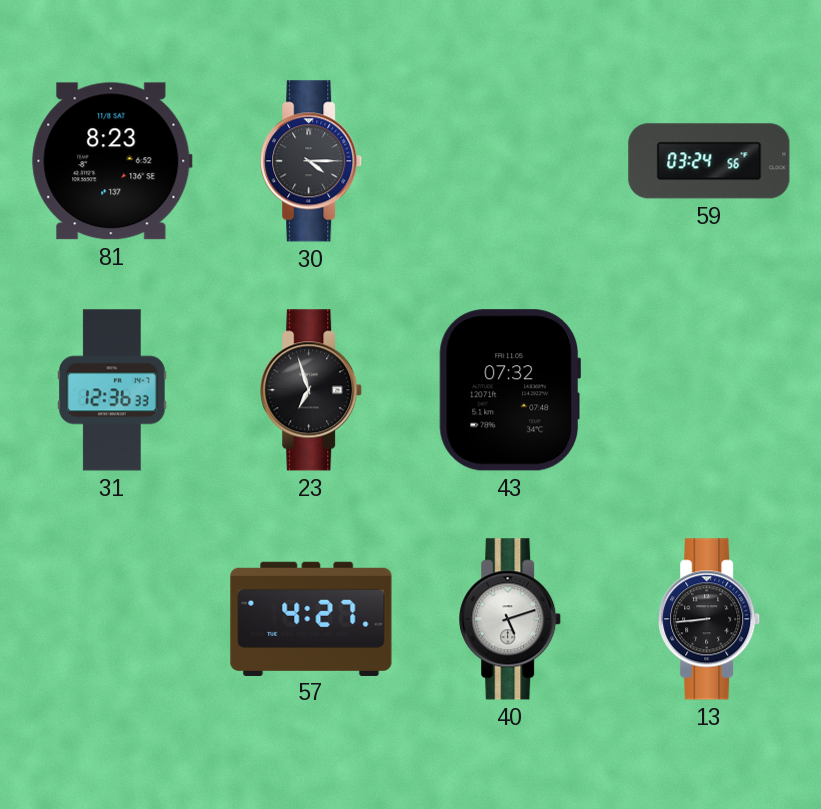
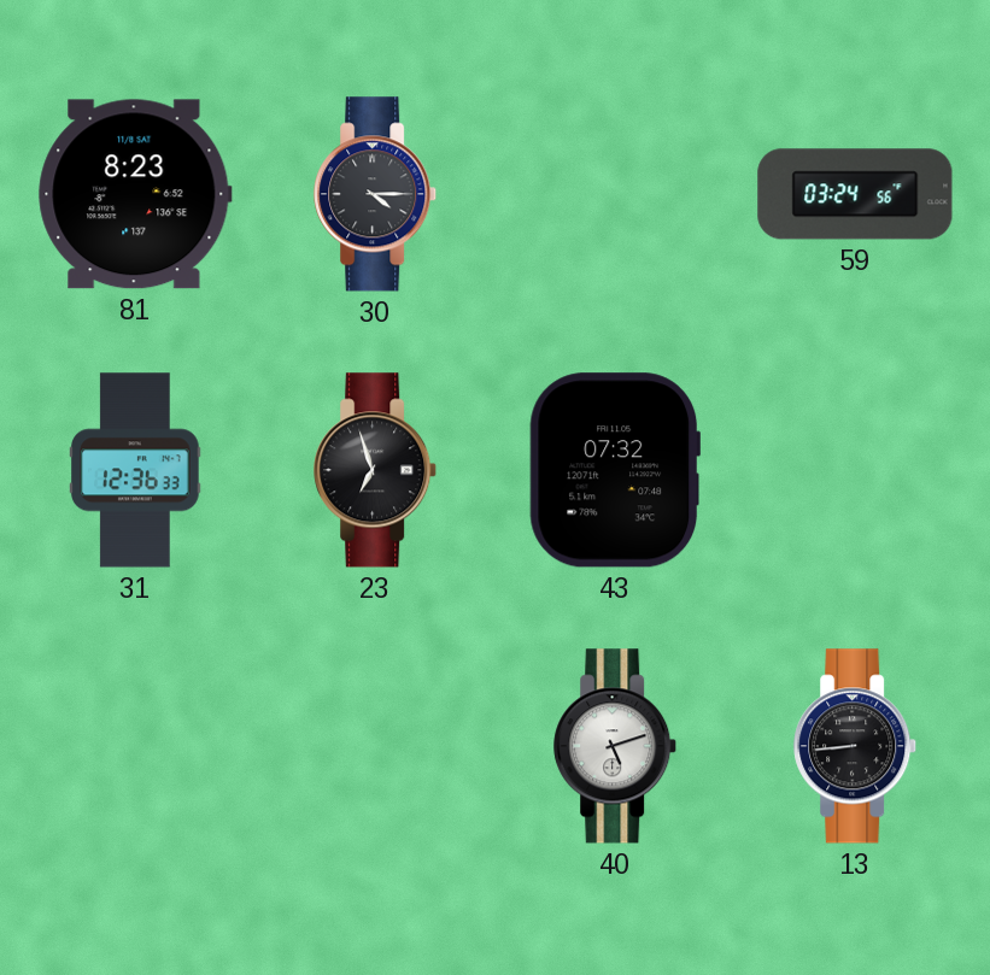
57: 4:27 -> none
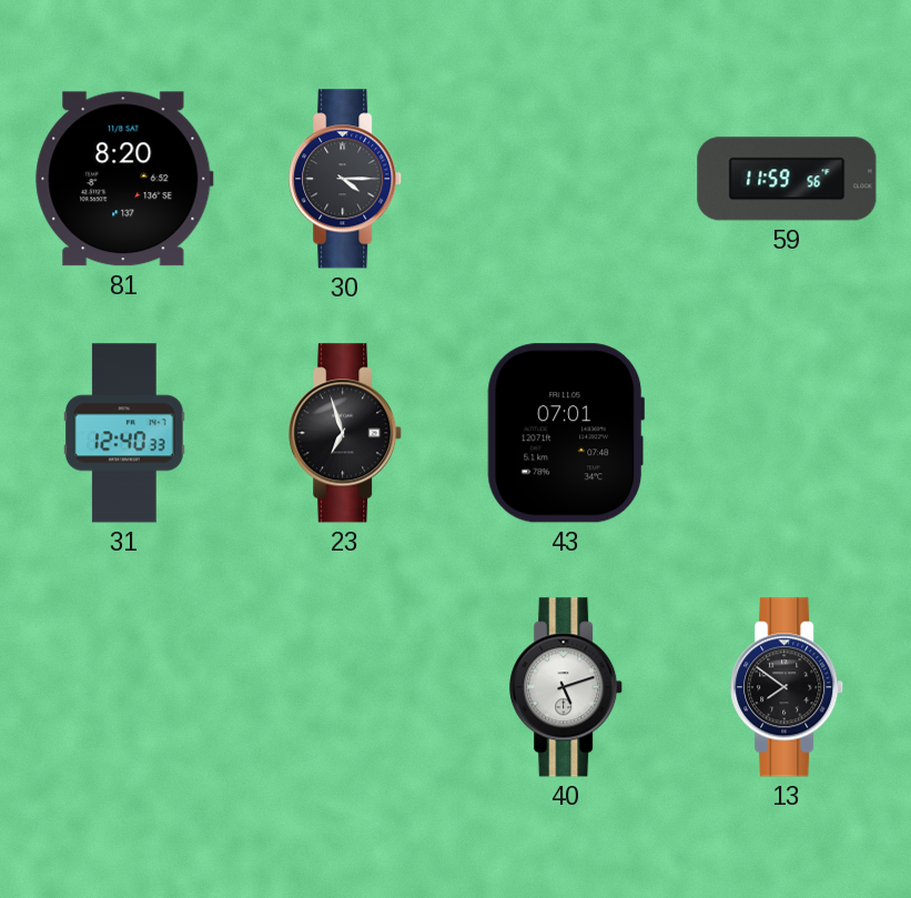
81: 8:23 -> 8:20
59: 03:24 -> 11:59
31: 12:36 -> 12:40
43: 07:32 -> 07:01
13: 8:44 -> 7:51
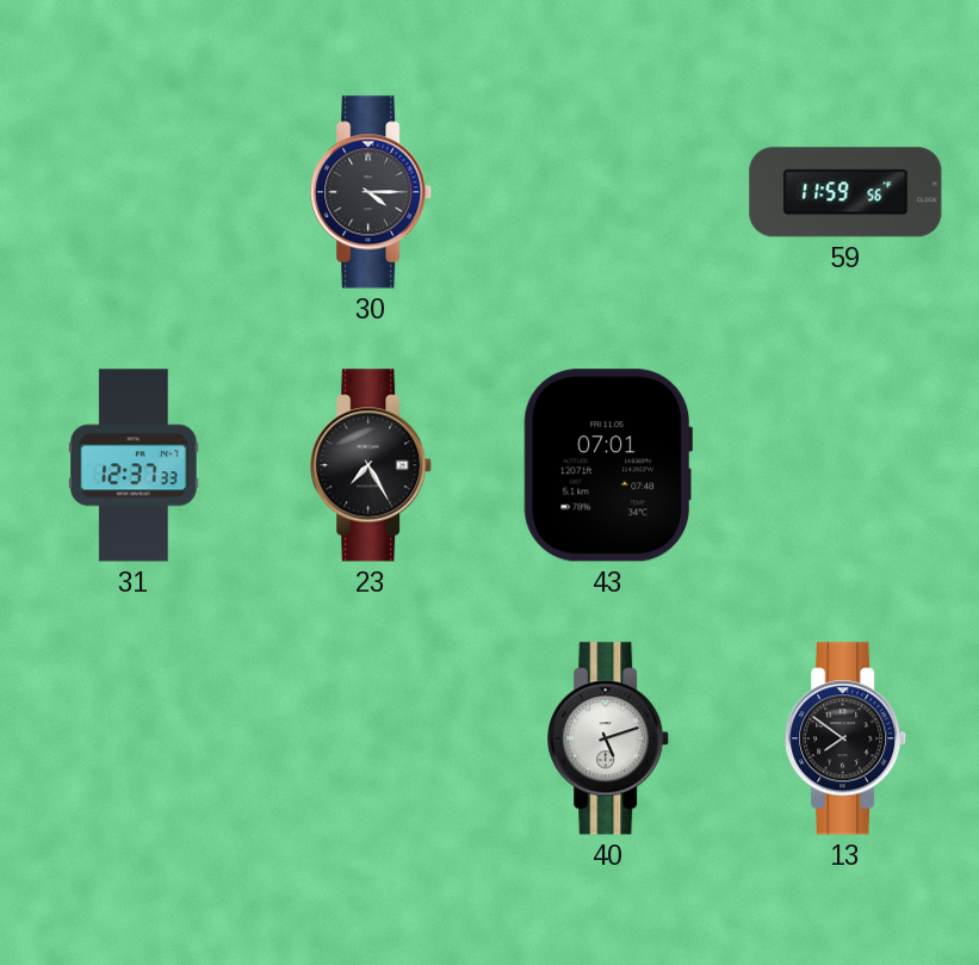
81: 8:20 -> none
31: 12:40 -> 12:37
23: 6:57 -> 7:25
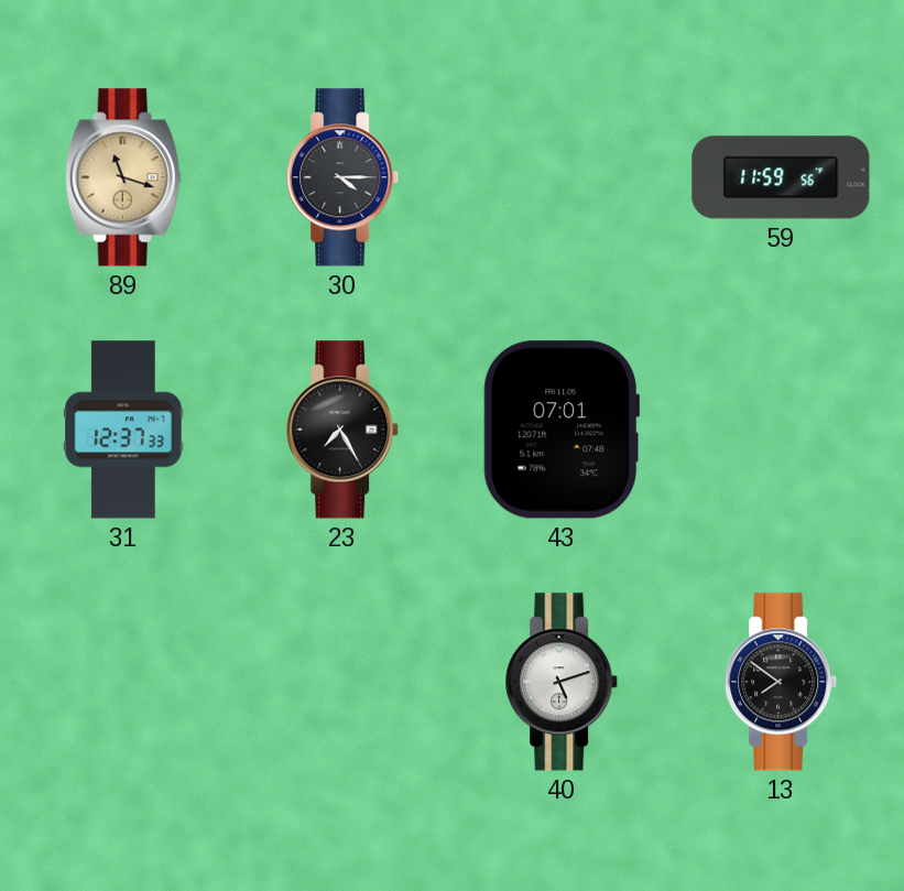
89: none -> 11:18
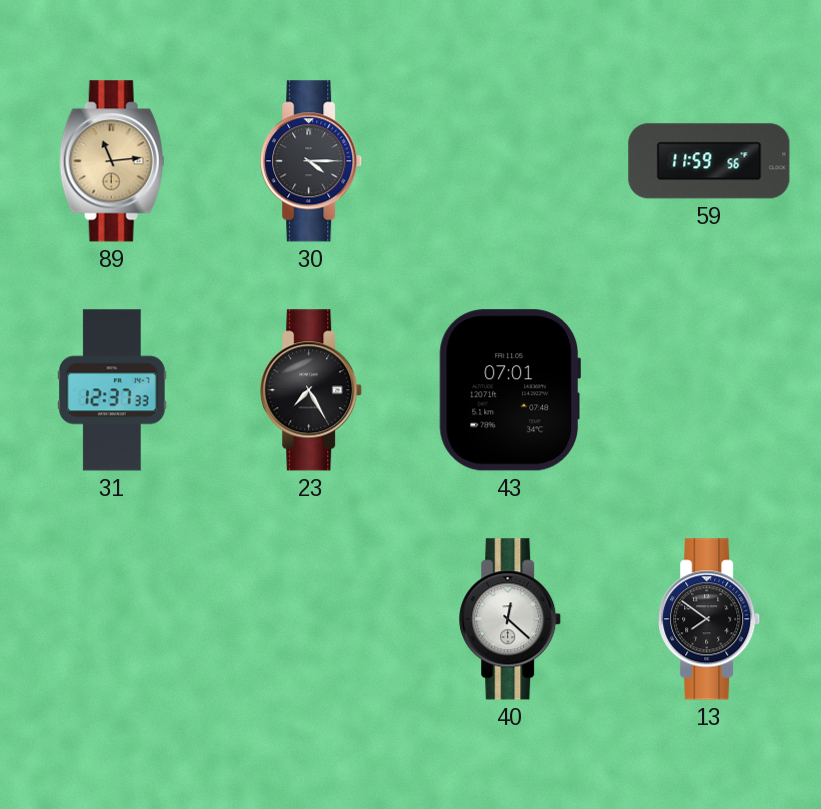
89: 11:18 -> 11:14
40: 5:12 -> 12:22
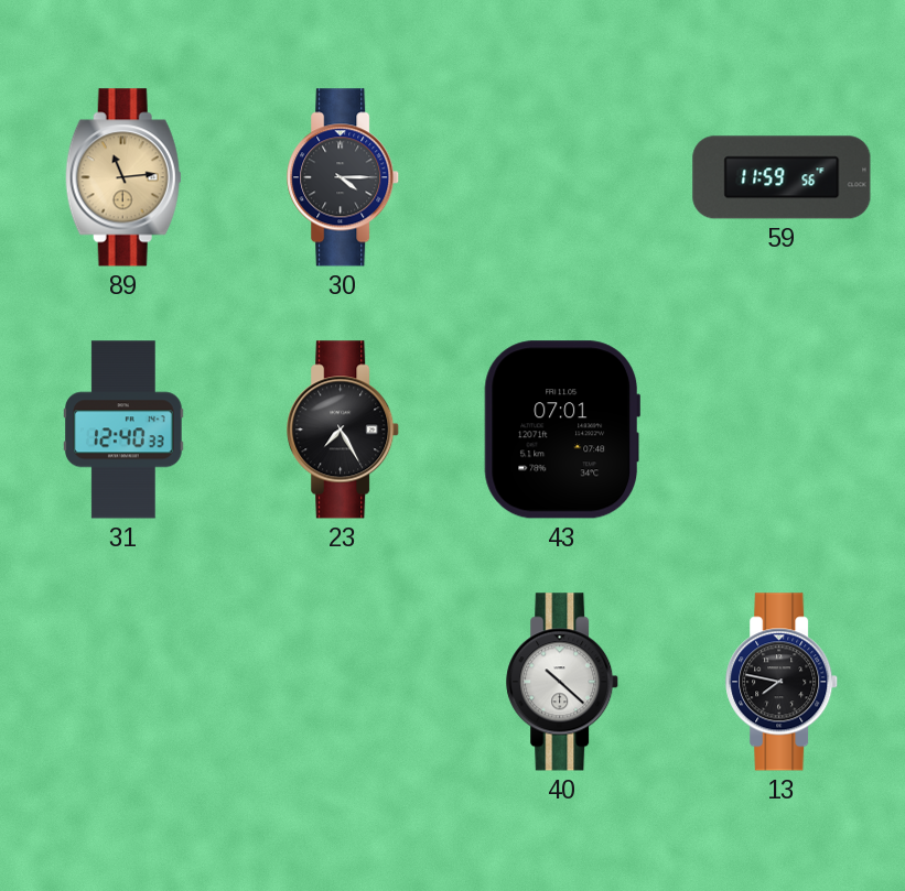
31: 12:37 -> 12:40
40: 12:22 -> 10:22
13: 7:51 -> 7:47
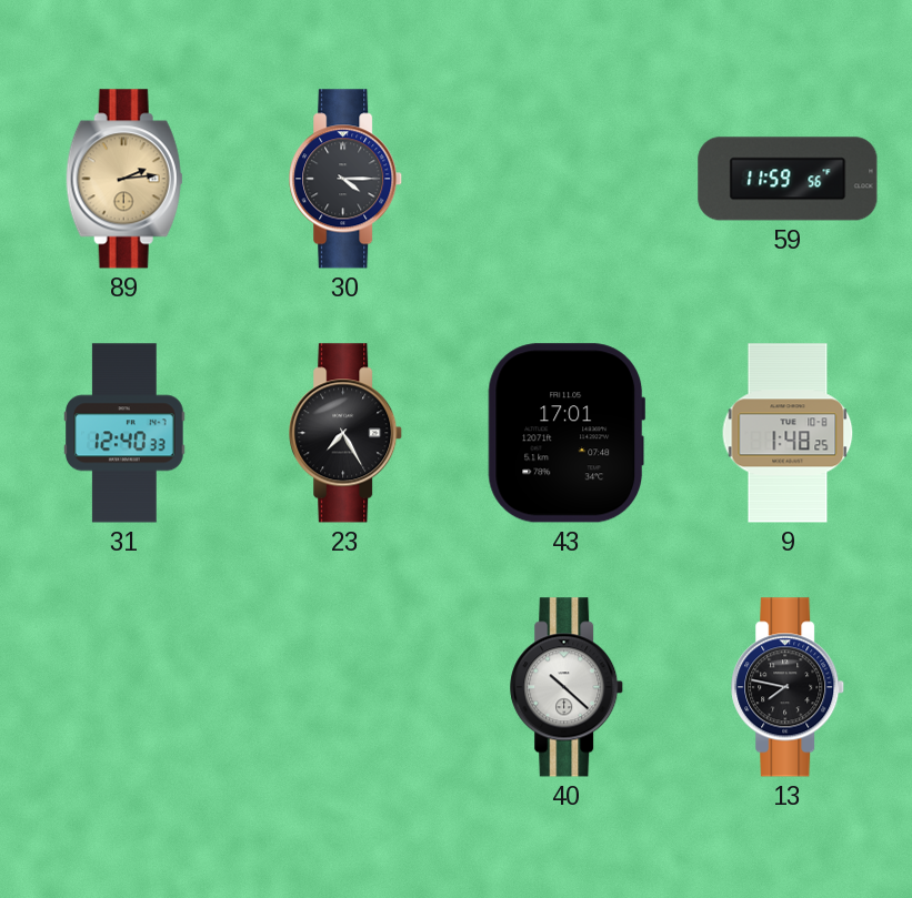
89: 11:14 -> 2:14
43: 07:01 -> 17:01
9: none -> 1:48
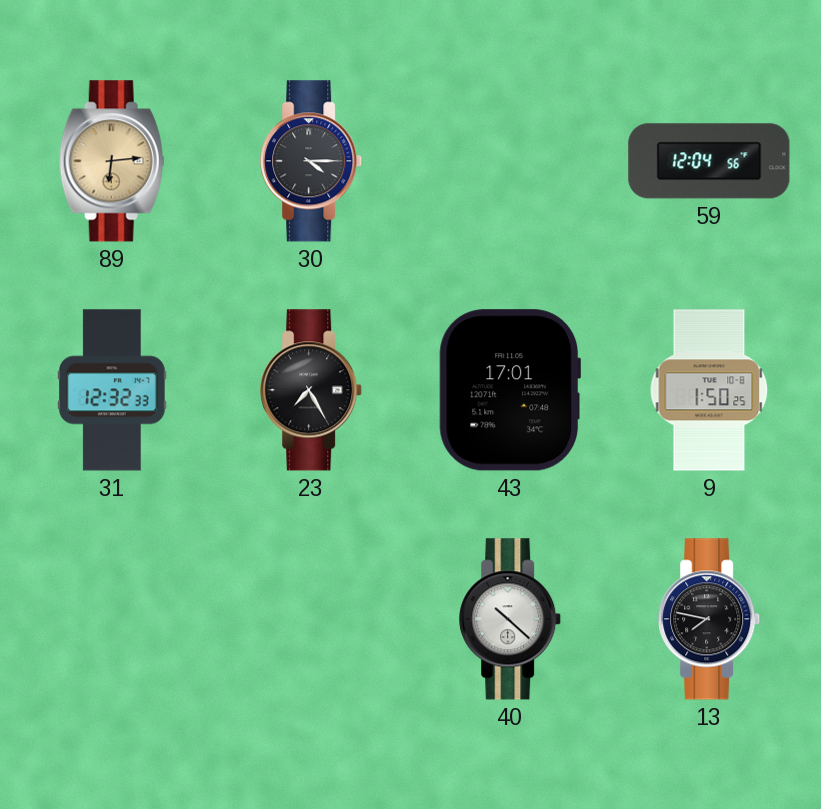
89: 2:14 -> 6:14
59: 11:59 -> 12:04
31: 12:40 -> 12:32
9: 1:48 -> 1:50
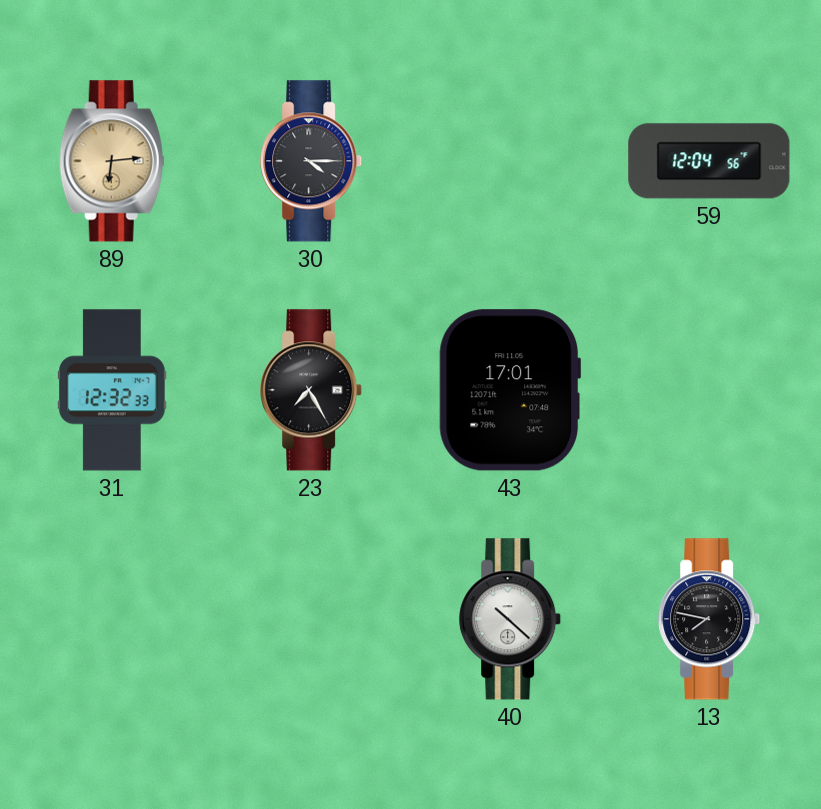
9: 1:50 -> none
